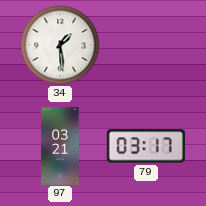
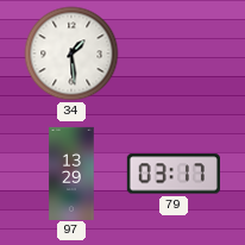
97: 03:21 -> 13:29
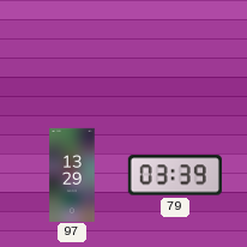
34: 1:29 -> none
79: 03:17 -> 03:39
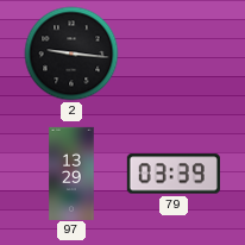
2: none -> 9:16
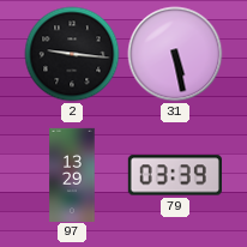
31: none -> 5:28
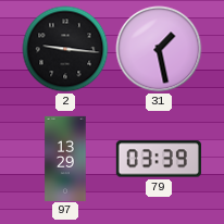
31: 5:28 -> 1:28
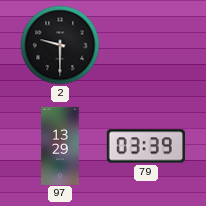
2: 9:16 -> 9:30
31: 1:28 -> none
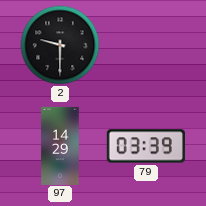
97: 13:29 -> 14:29
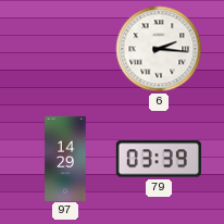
2: 9:30 -> none
6: none -> 2:16
